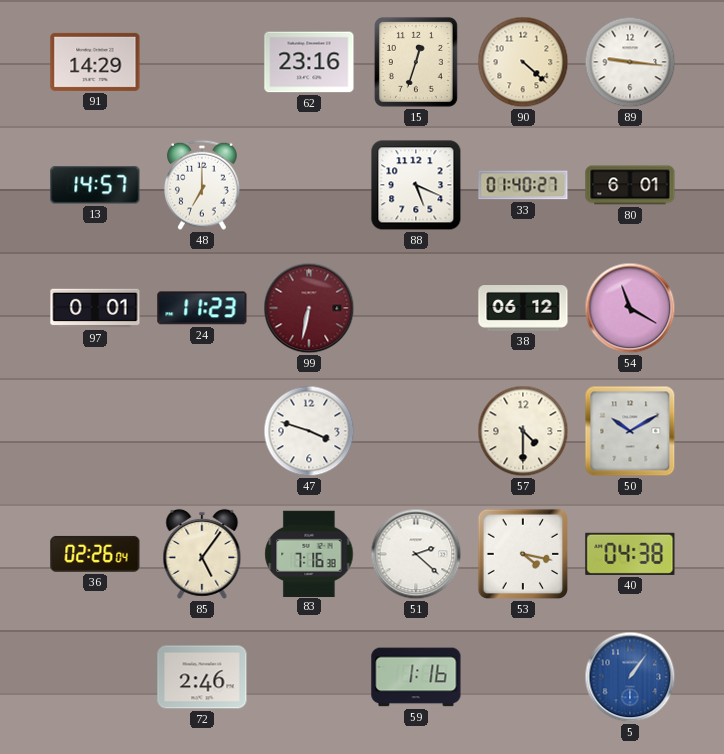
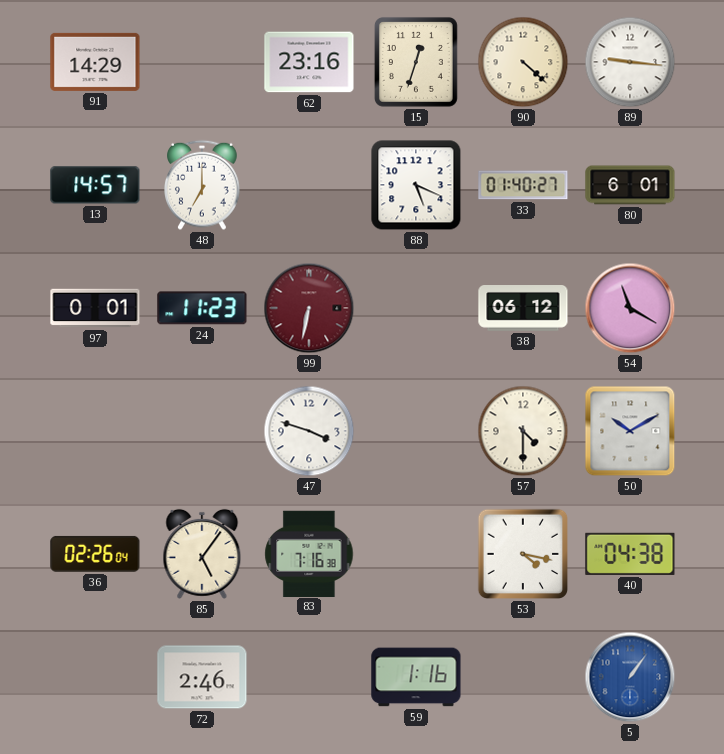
51: 2:22 -> none
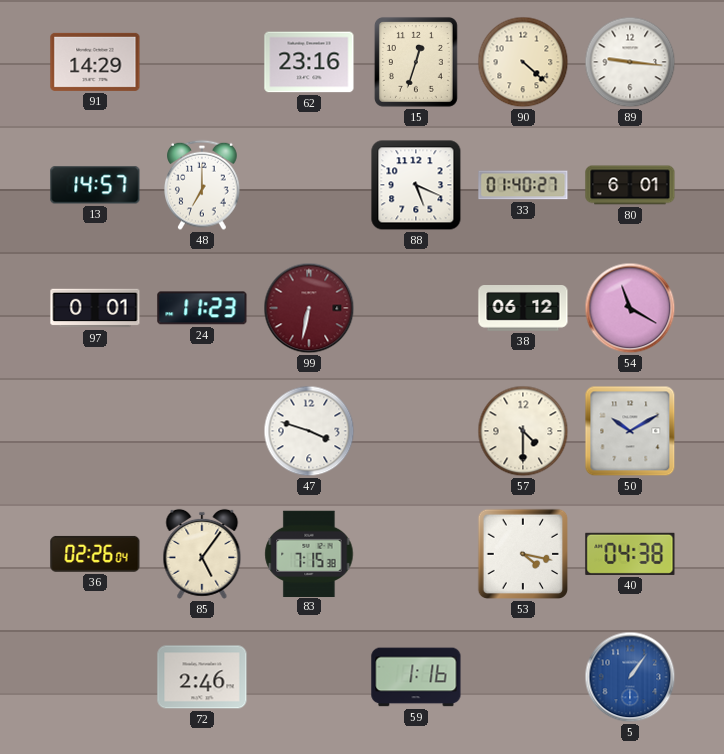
83: 7:16 -> 7:15
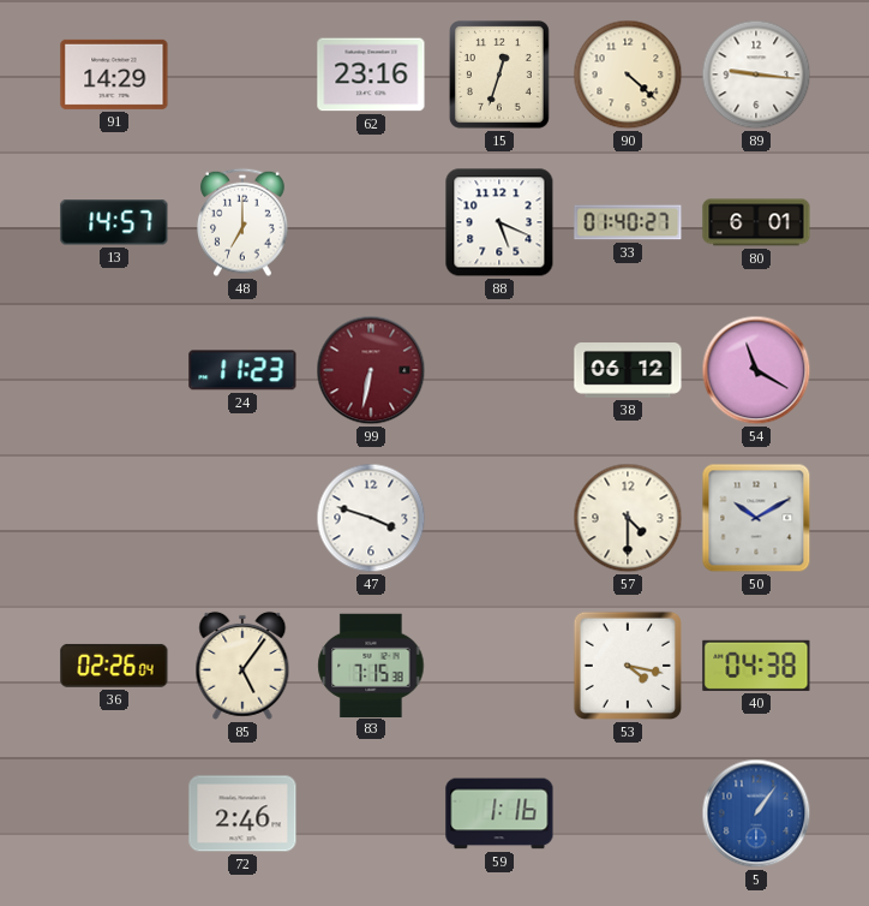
97: 0:01 -> none
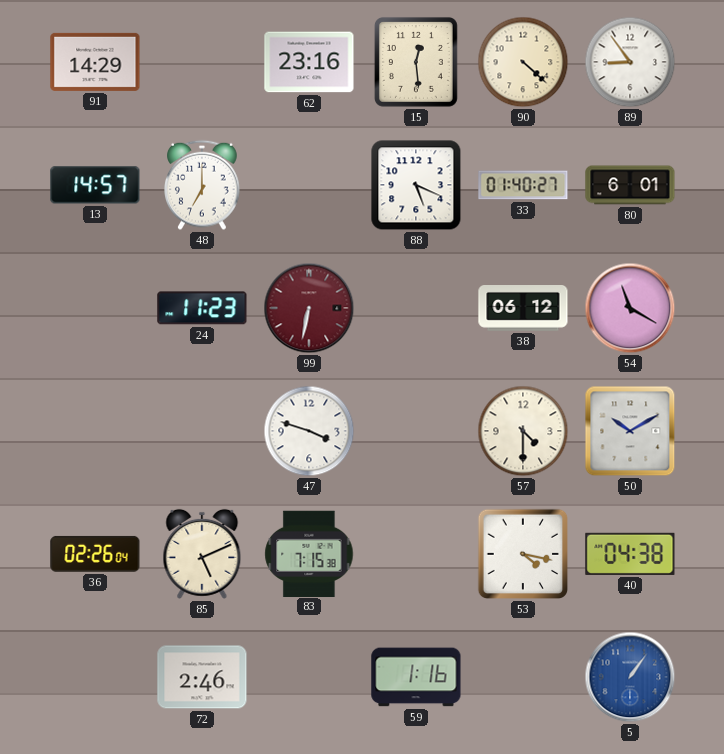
15: 12:33 -> 12:29
89: 9:16 -> 8:54
85: 5:06 -> 5:11
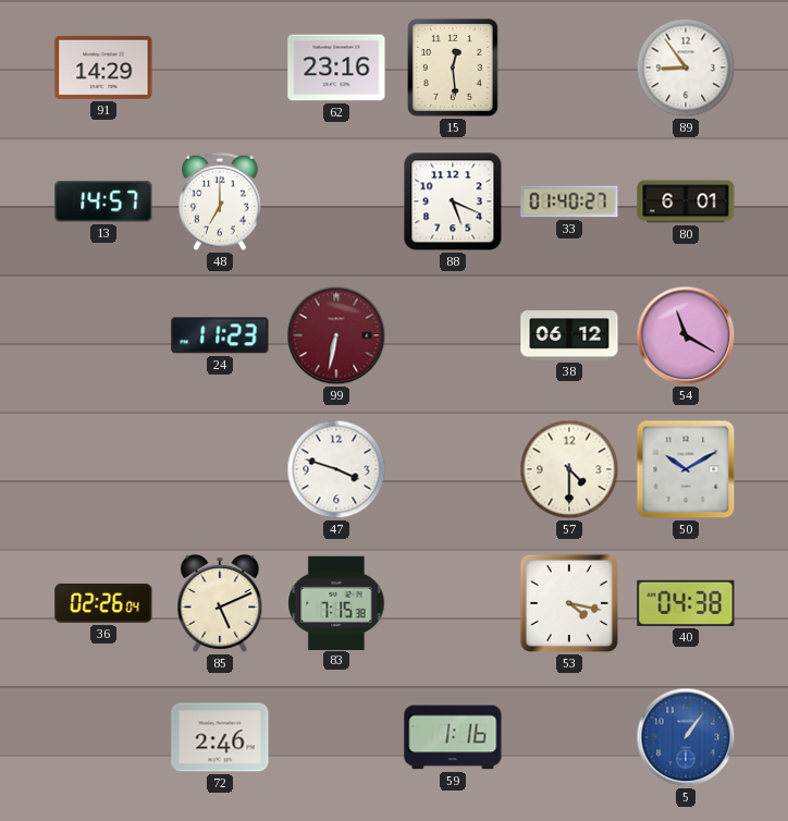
90: 4:22 -> none
